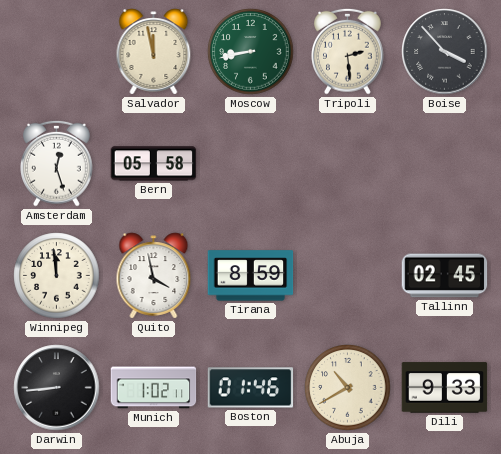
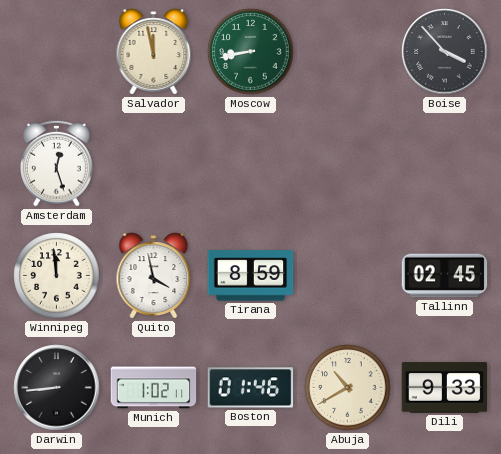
Tripoli: 2:29 -> none
Bern: 05:58 -> none
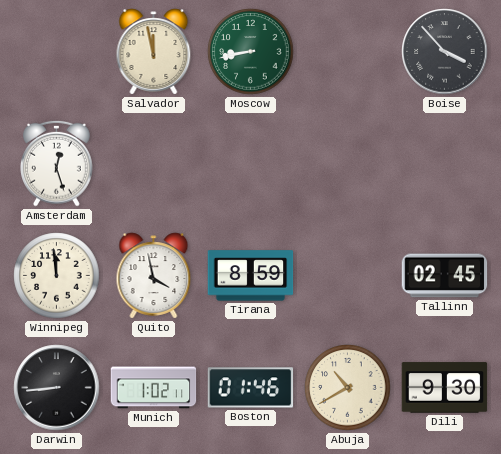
Dili: 9:33 -> 9:30
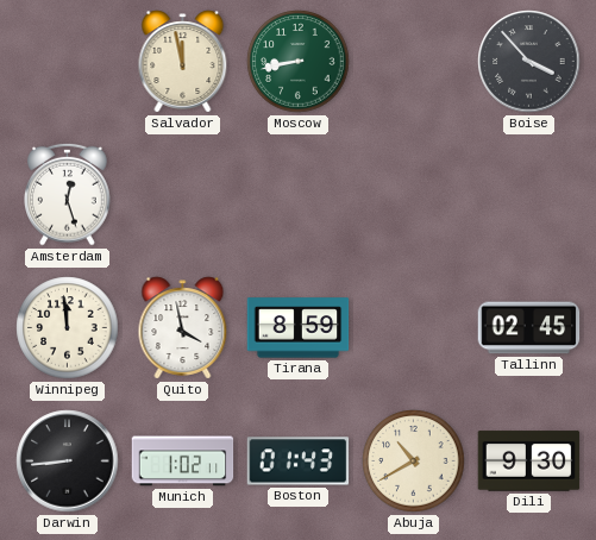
Boston: 01:46 -> 01:43
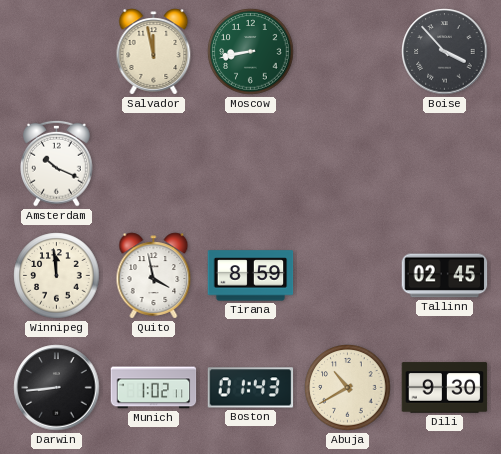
Amsterdam: 12:27 -> 10:19
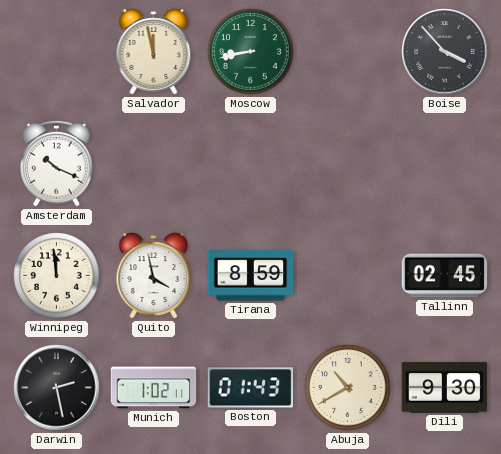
Darwin: 8:44 -> 2:28
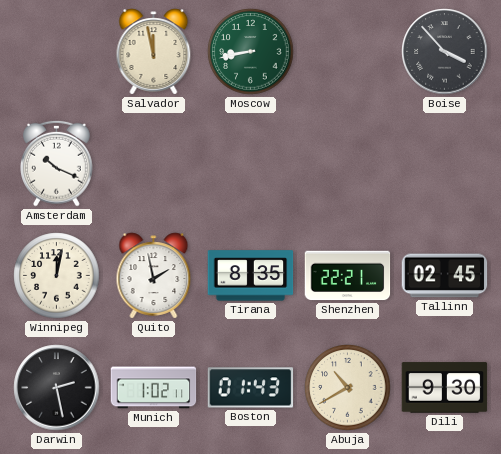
Winnipeg: 11:59 -> 12:02
Quito: 3:58 -> 1:58
Tirana: 8:59 -> 8:35
Shenzhen: none -> 22:21
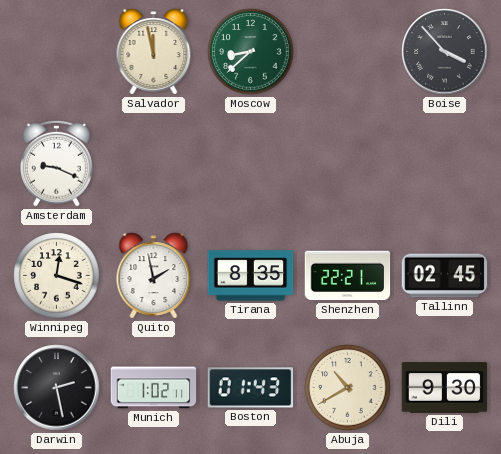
Moscow: 8:43 -> 8:38
Amsterdam: 10:19 -> 9:19
Winnipeg: 12:02 -> 12:18
